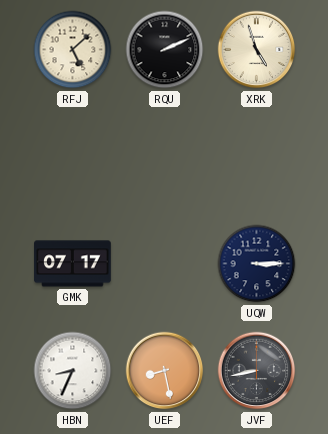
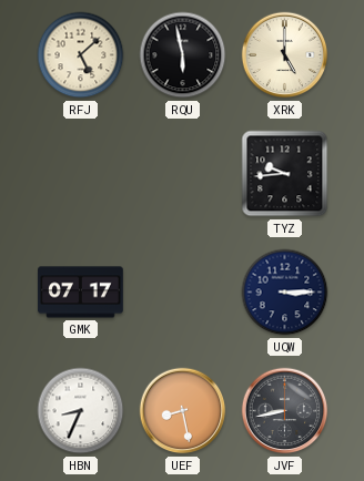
RQU: 2:11 -> 5:58
XRK: 4:57 -> 5:00
TYZ: none -> 9:44
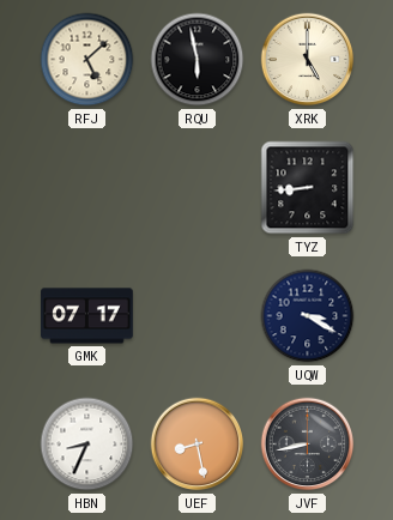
TYZ: 9:44 -> 8:44
UQW: 3:15 -> 3:20
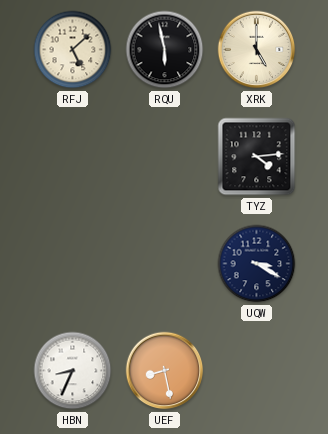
TYZ: 8:44 -> 4:14
GMK: 07:17 -> none
JVF: 8:43 -> none
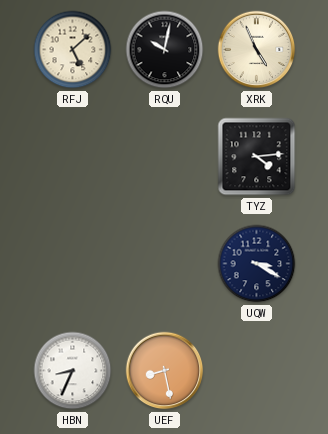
RQU: 5:58 -> 10:02
XRK: 5:00 -> 4:56
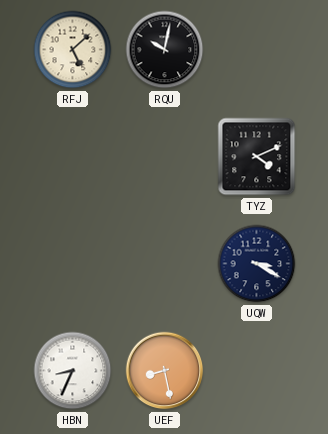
XRK: 4:56 -> none
TYZ: 4:14 -> 4:11
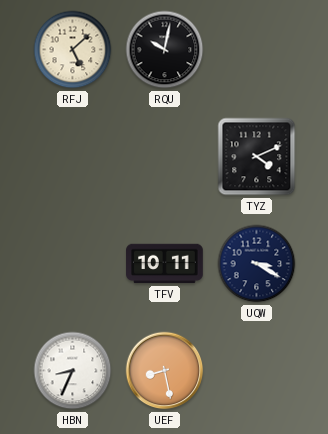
TFV: none -> 10:11
